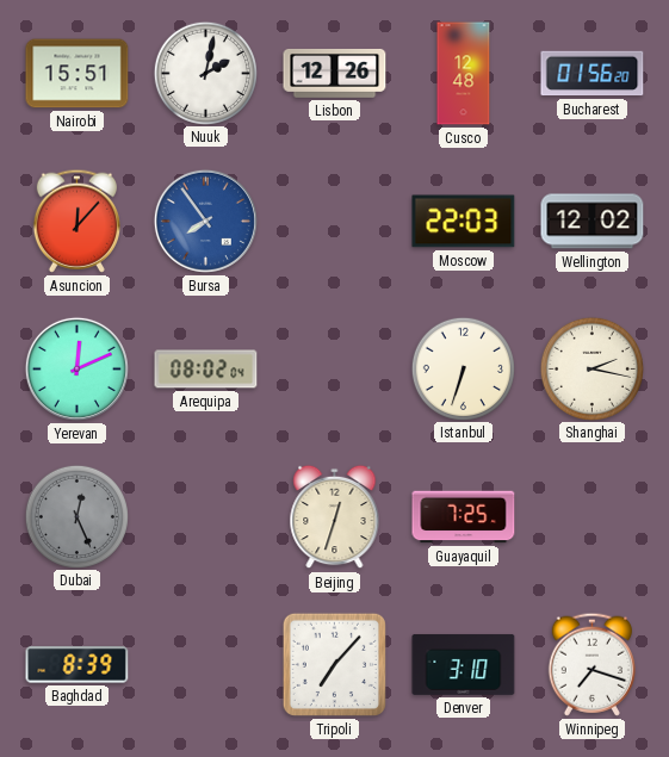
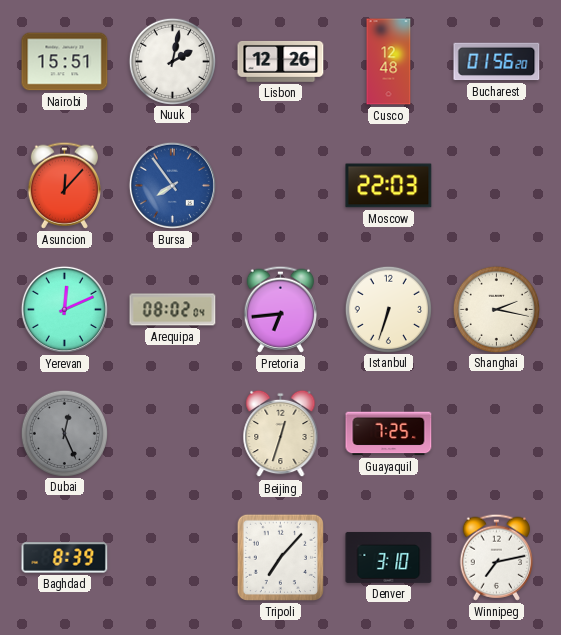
Wellington: 12:02 -> none
Pretoria: none -> 6:44
Winnipeg: 7:18 -> 7:13
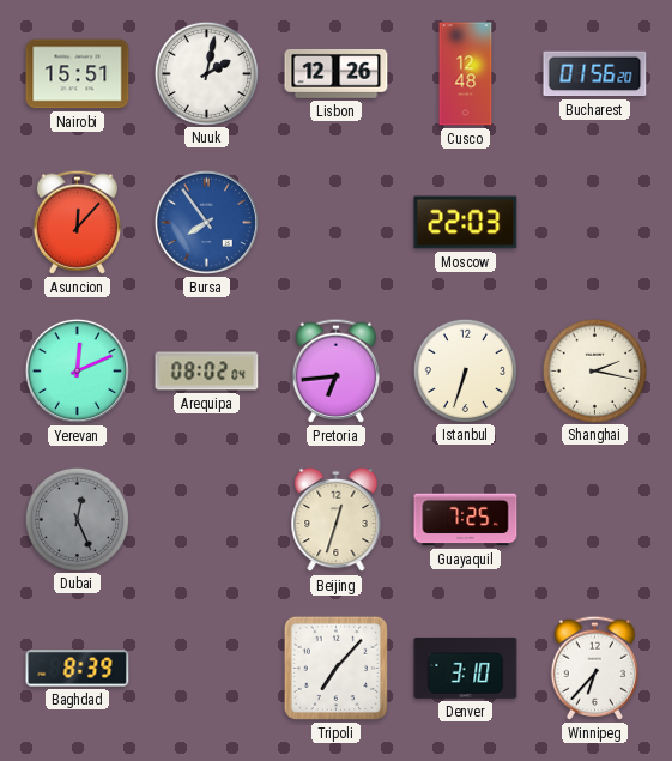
Winnipeg: 7:13 -> 6:37
